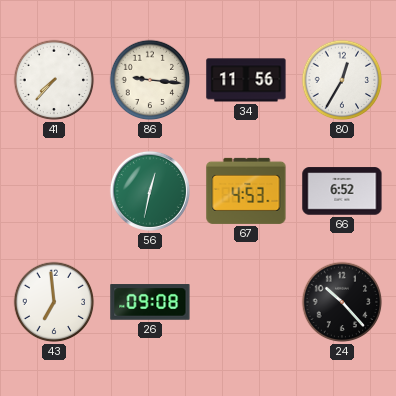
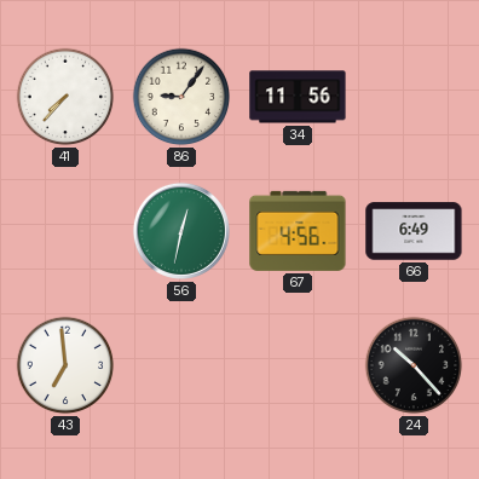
86: 9:16 -> 9:06
80: 12:35 -> none
67: 4:53 -> 4:56
66: 6:52 -> 6:49
26: 09:08 -> none
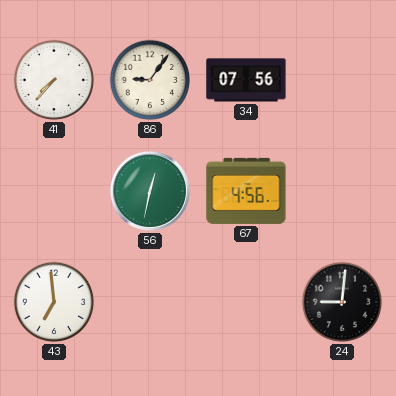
34: 11:56 -> 07:56
66: 6:49 -> none
24: 10:23 -> 9:01
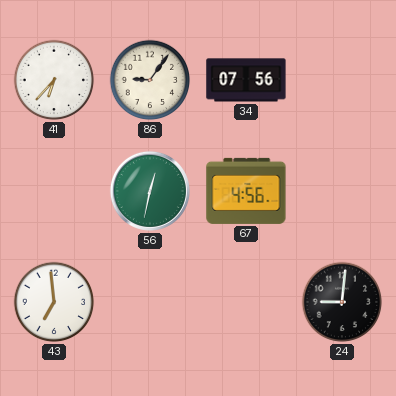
41: 7:37 -> 6:37
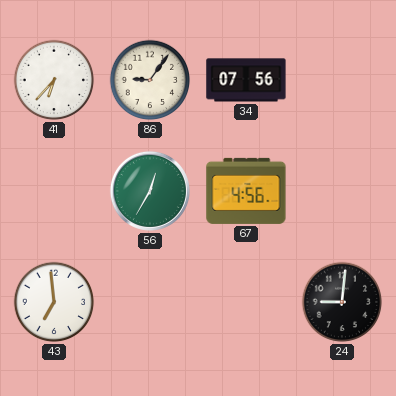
56: 12:32 -> 12:35
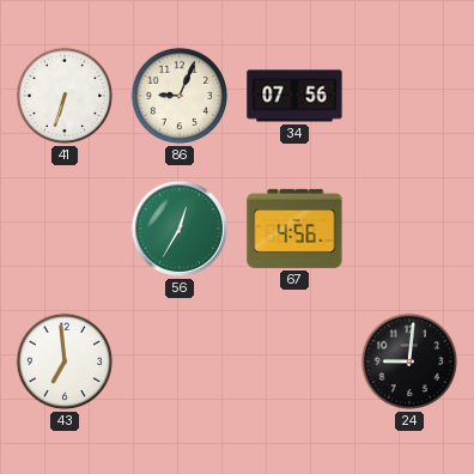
41: 6:37 -> 6:33
86: 9:06 -> 9:04
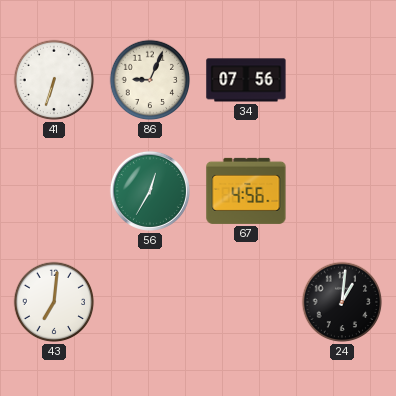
43: 6:59 -> 7:01
24: 9:01 -> 1:01
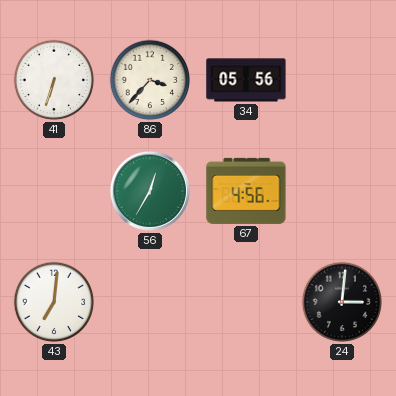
86: 9:04 -> 3:37
34: 07:56 -> 05:56
24: 1:01 -> 3:01
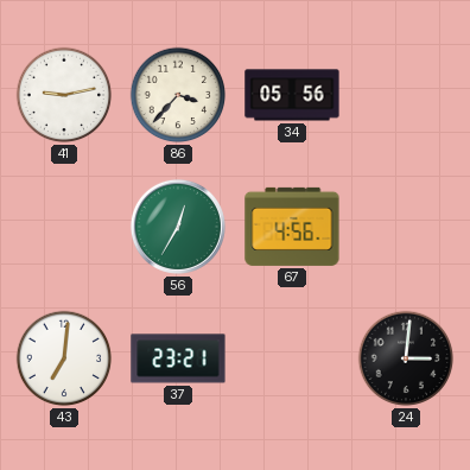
41: 6:33 -> 9:13
37: none -> 23:21
